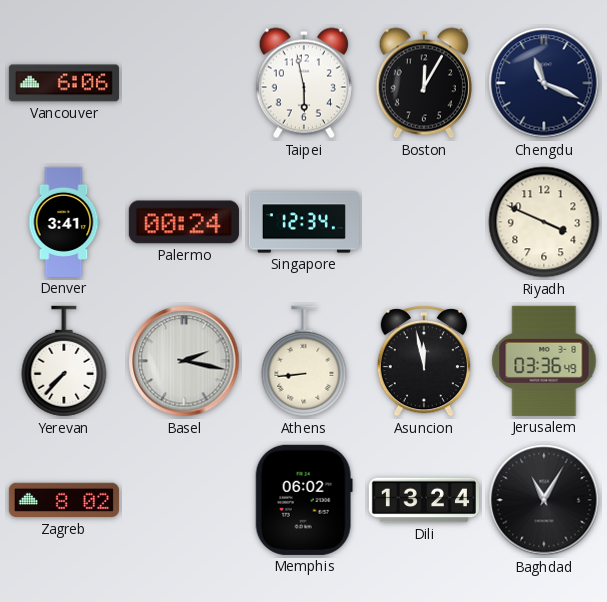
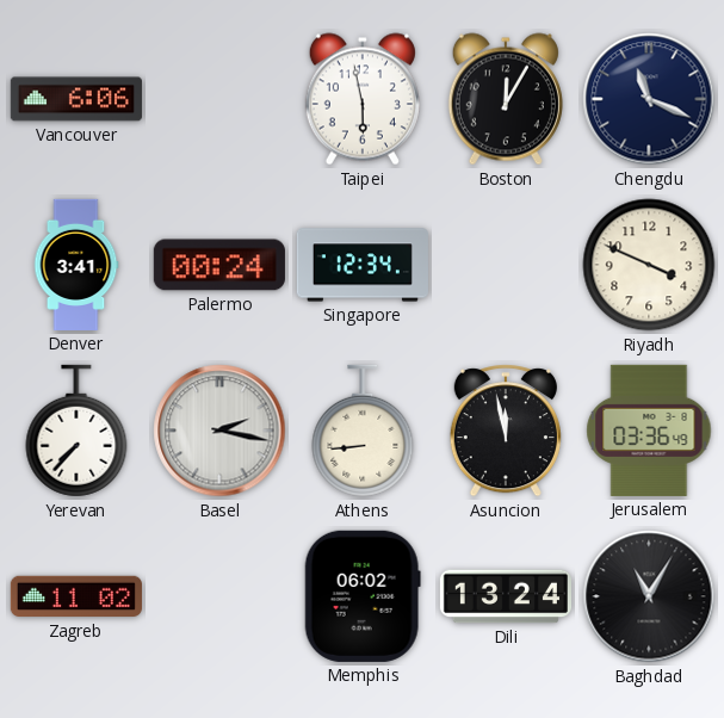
Zagreb: 8:02 -> 11:02
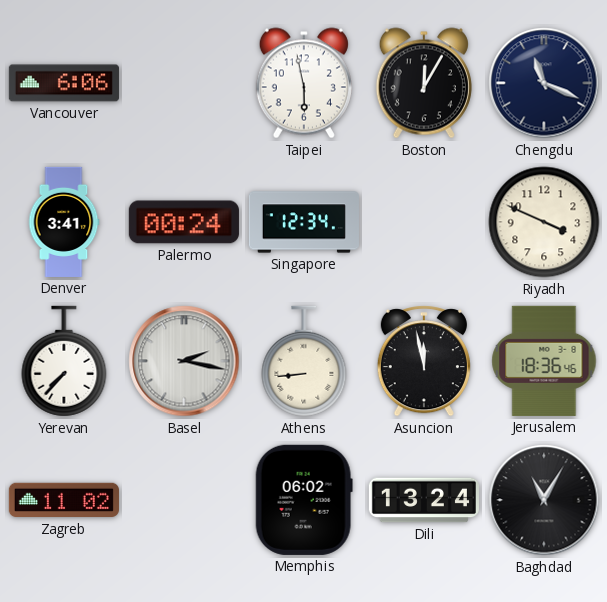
Jerusalem: 03:36 -> 18:36
